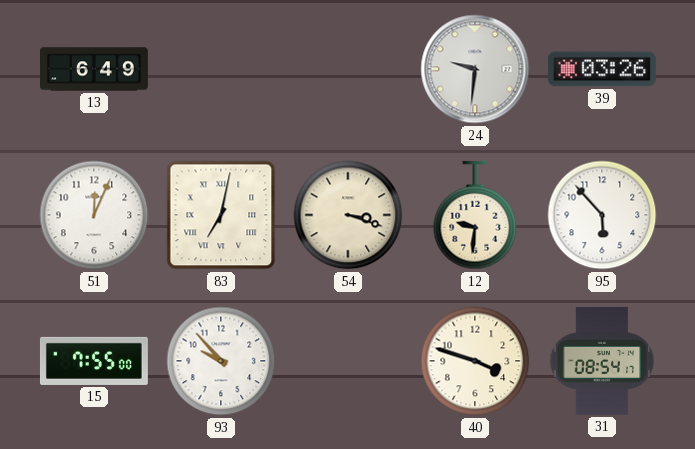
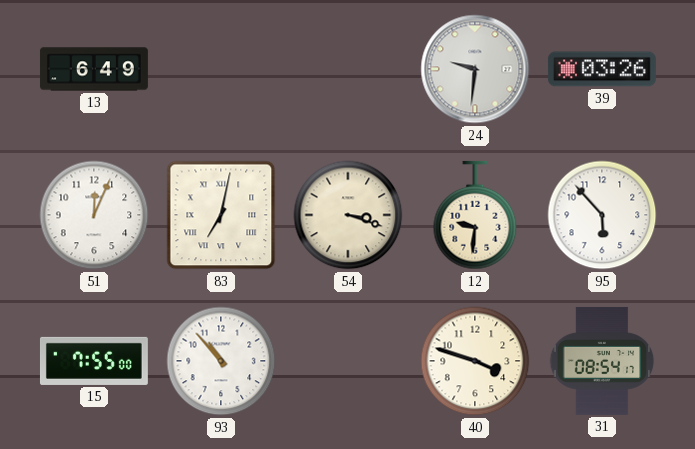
93: 9:53 -> 10:53
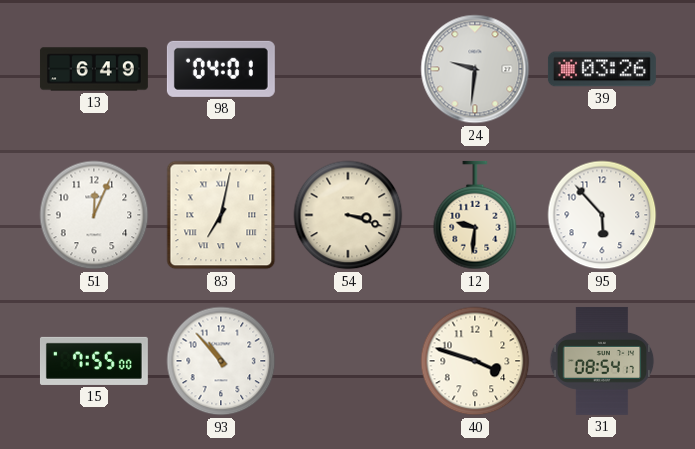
98: none -> 04:01
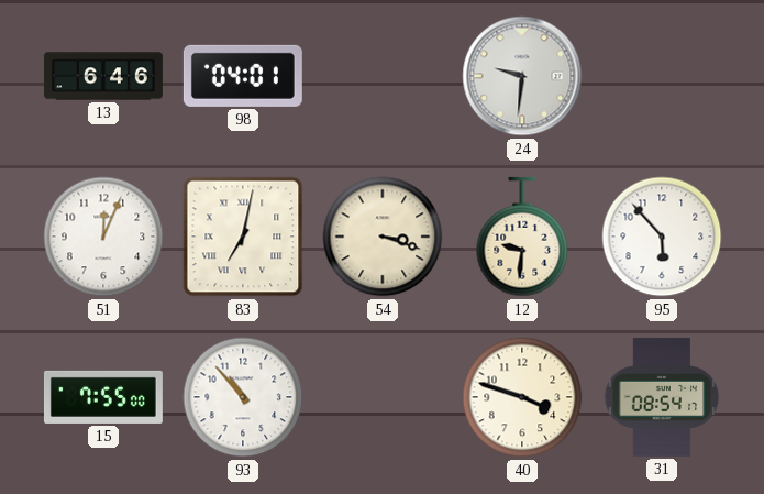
13: 6:49 -> 6:46
39: 03:26 -> none
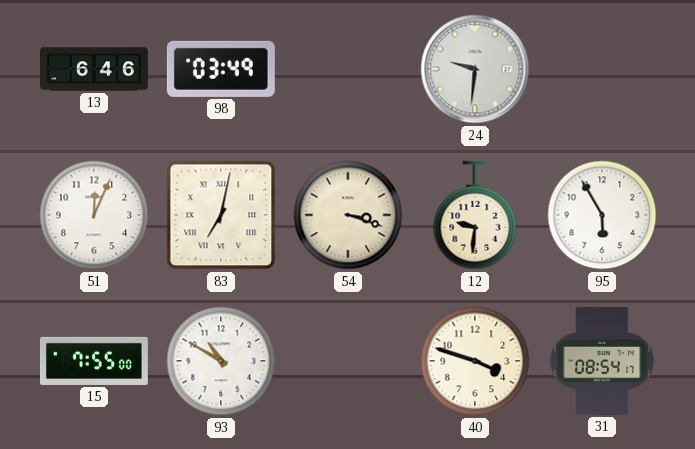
98: 04:01 -> 03:49
95: 5:53 -> 5:55
93: 10:53 -> 10:50
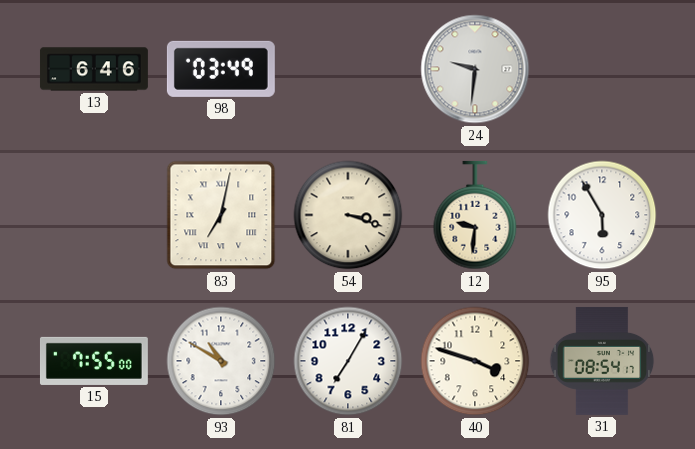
51: 12:04 -> none
81: none -> 7:05
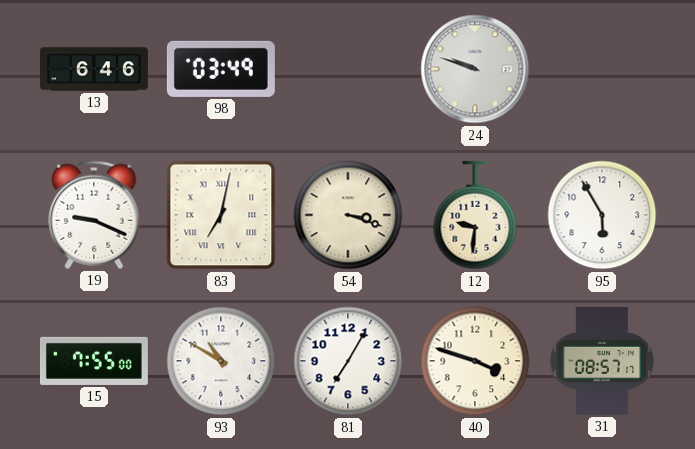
24: 9:31 -> 9:48
19: none -> 9:19
31: 08:54 -> 08:57
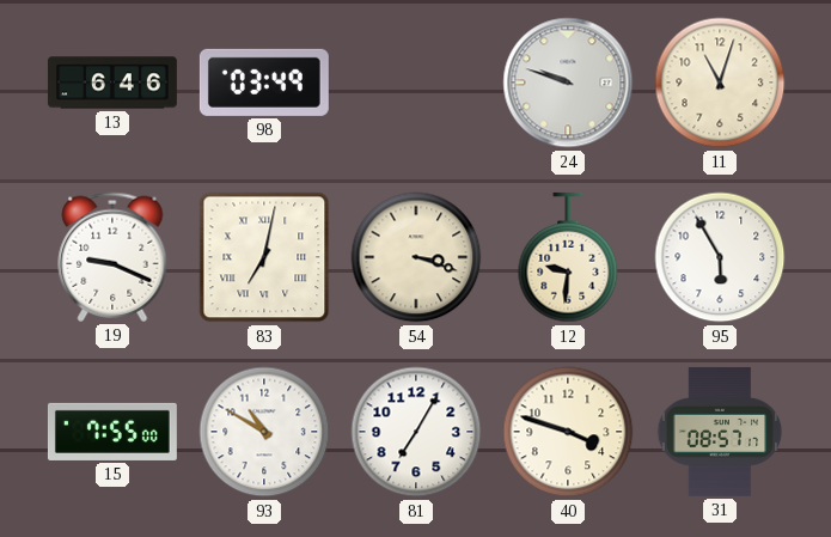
11: none -> 11:03
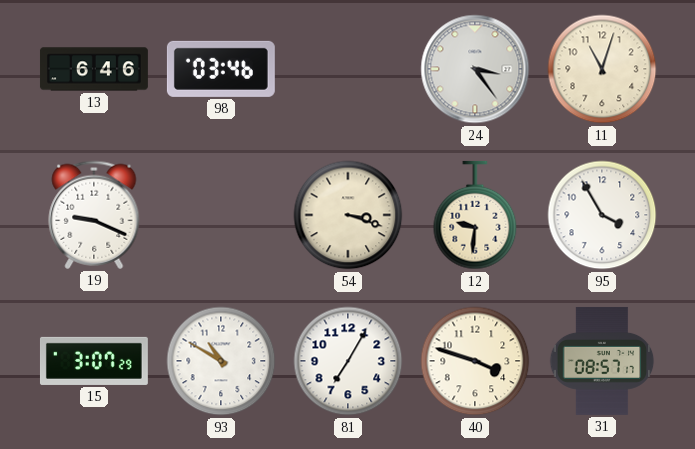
98: 03:49 -> 03:46
24: 9:48 -> 3:24
83: 7:02 -> none
95: 5:55 -> 3:55
15: 7:55 -> 3:07
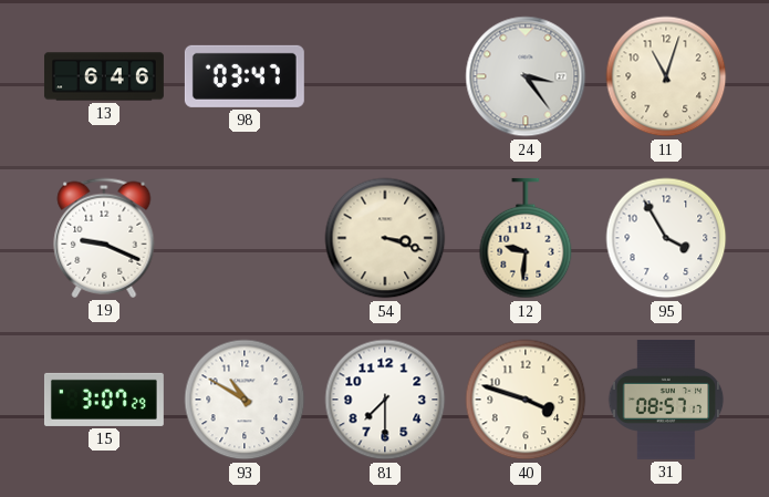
98: 03:46 -> 03:47
81: 7:05 -> 7:30
